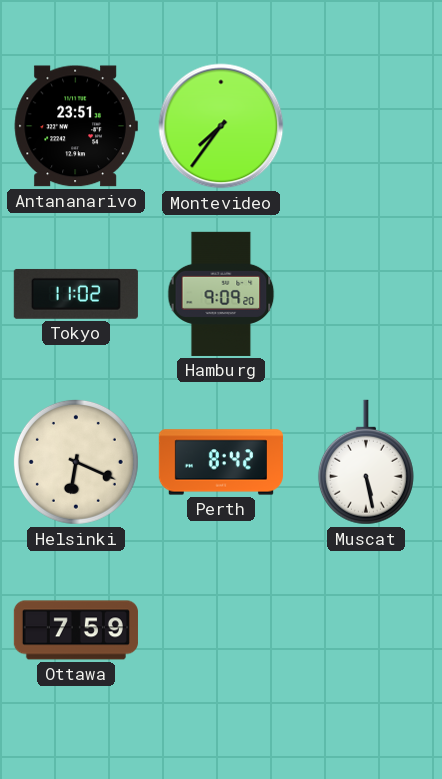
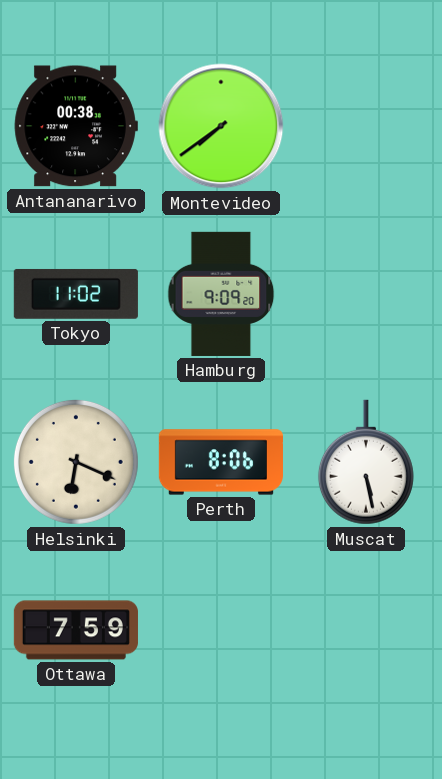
Antananarivo: 23:51 -> 00:38
Montevideo: 7:36 -> 7:39
Perth: 8:42 -> 8:06
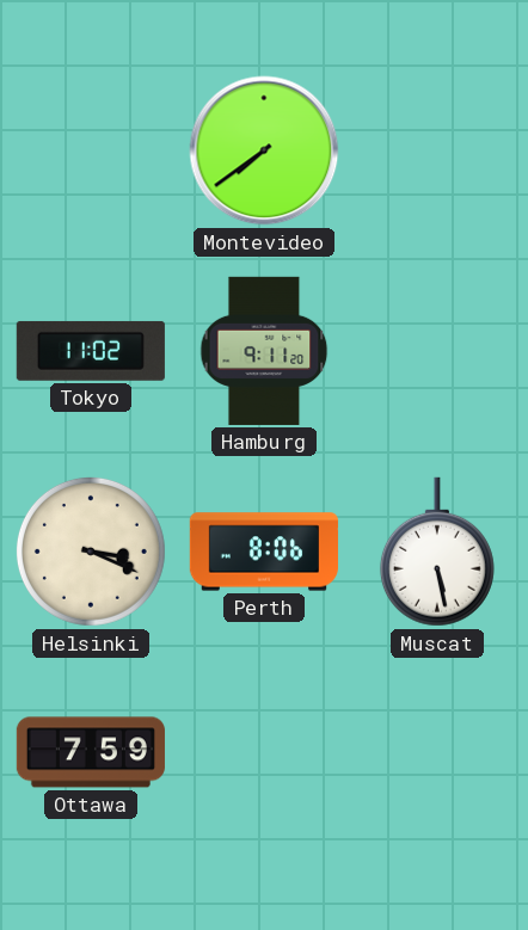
Antananarivo: 00:38 -> none
Hamburg: 9:09 -> 9:11
Helsinki: 6:19 -> 3:19
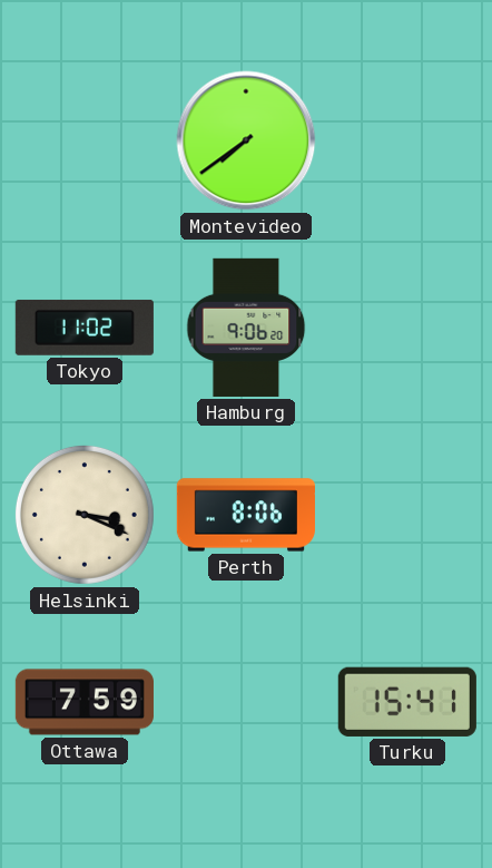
Hamburg: 9:11 -> 9:06
Muscat: 5:28 -> none
Turku: none -> 15:41
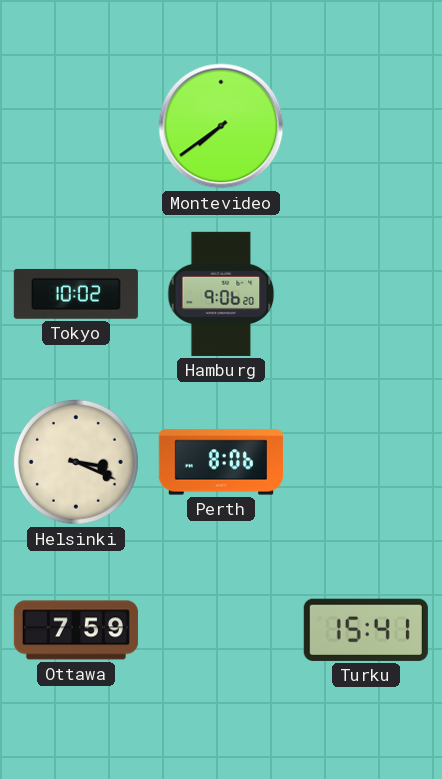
Tokyo: 11:02 -> 10:02
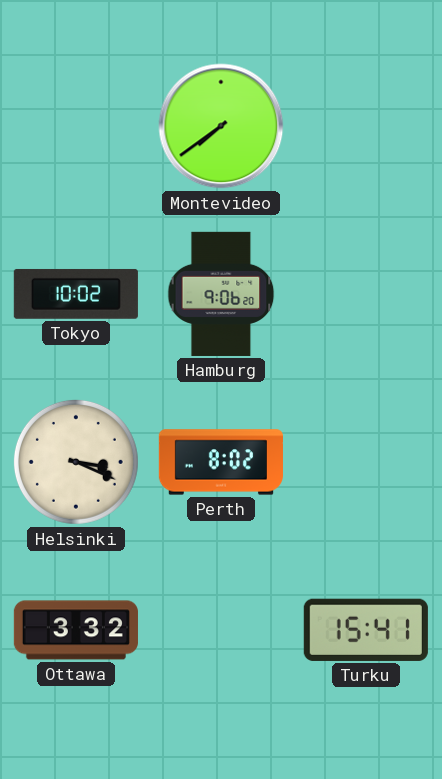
Perth: 8:06 -> 8:02
Ottawa: 7:59 -> 3:32
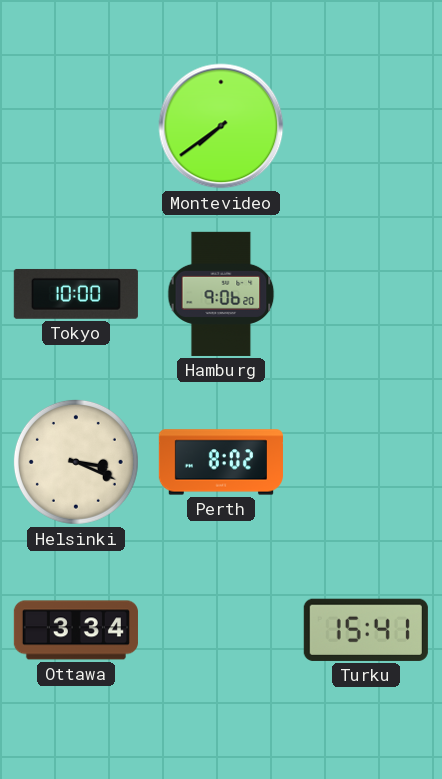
Tokyo: 10:02 -> 10:00
Ottawa: 3:32 -> 3:34
